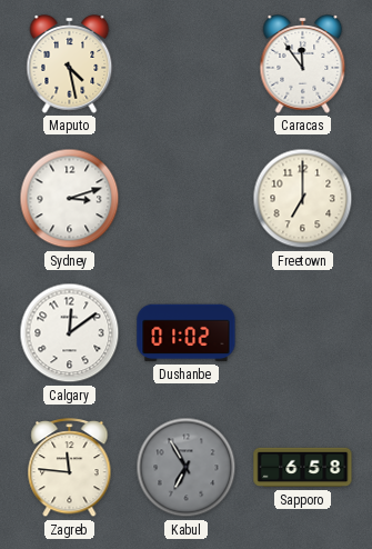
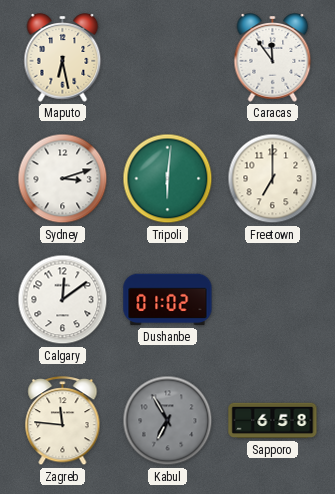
Maputo: 4:28 -> 6:28
Tripoli: none -> 6:01
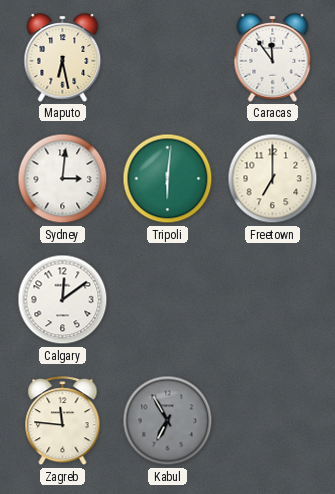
Sydney: 3:12 -> 3:01
Dushanbe: 01:02 -> none
Sapporo: 6:58 -> none
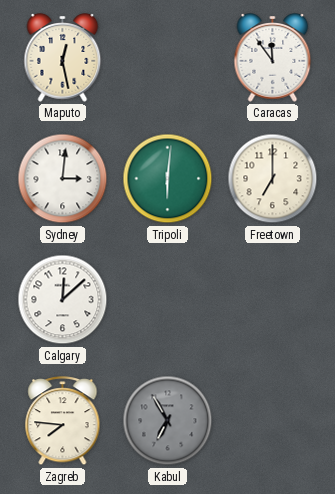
Maputo: 6:28 -> 12:28
Calgary: 12:09 -> 12:08
Zagreb: 11:46 -> 7:46
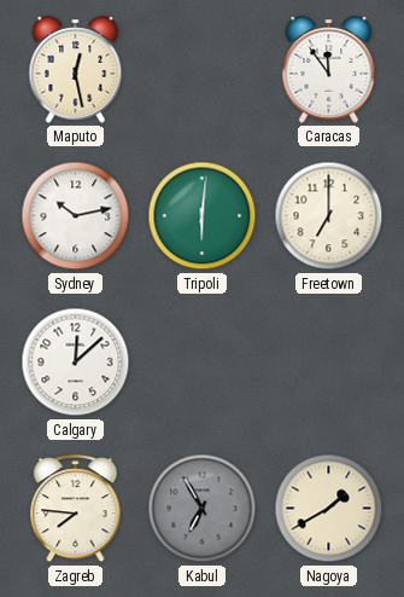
Sydney: 3:01 -> 10:13
Nagoya: none -> 1:40
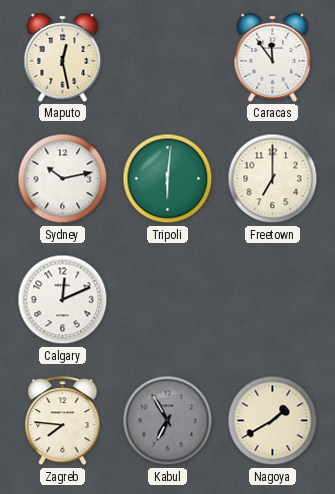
Calgary: 12:08 -> 12:11
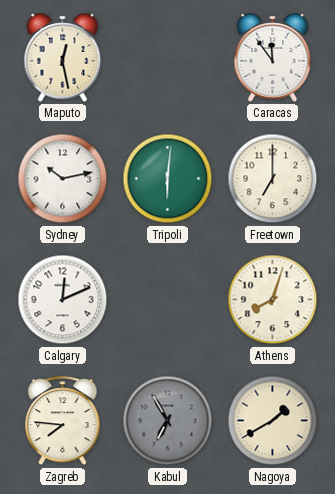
Athens: none -> 8:03
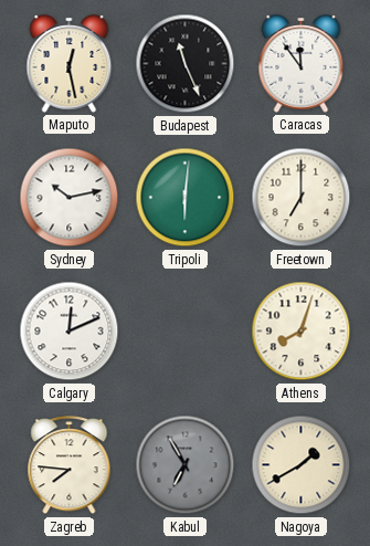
Budapest: none -> 11:26
